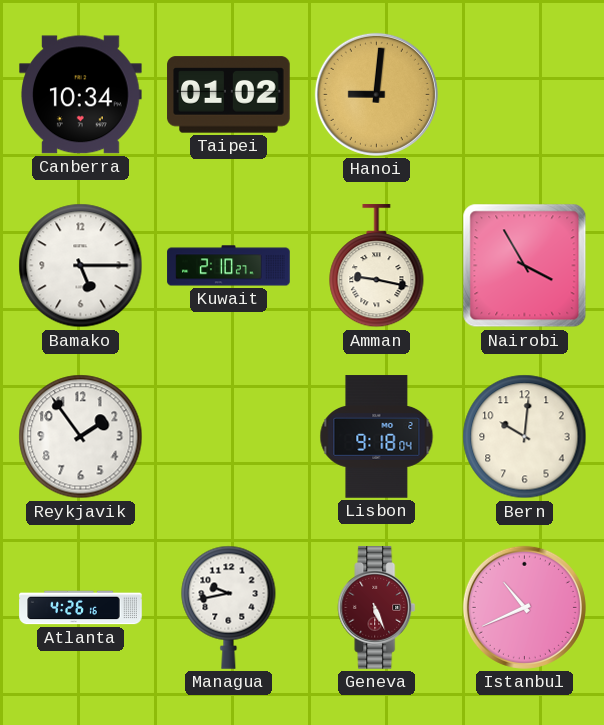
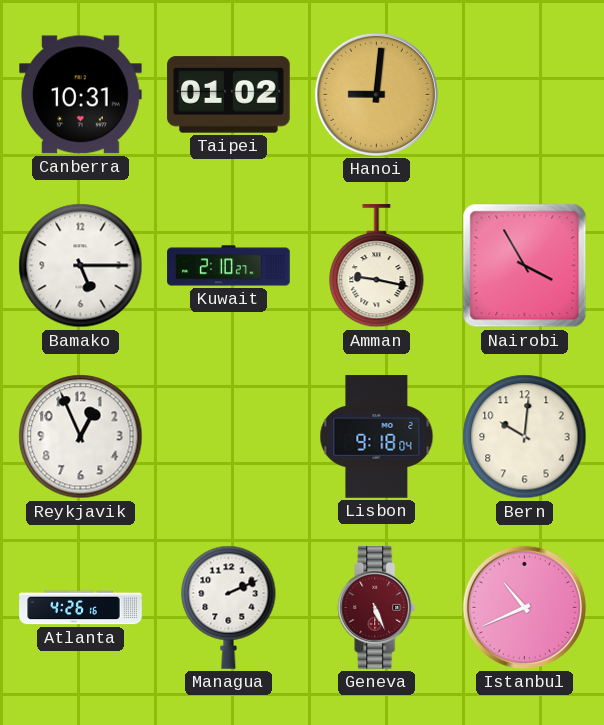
Canberra: 10:34 -> 10:31
Reykjavik: 1:54 -> 12:56
Managua: 9:43 -> 2:11
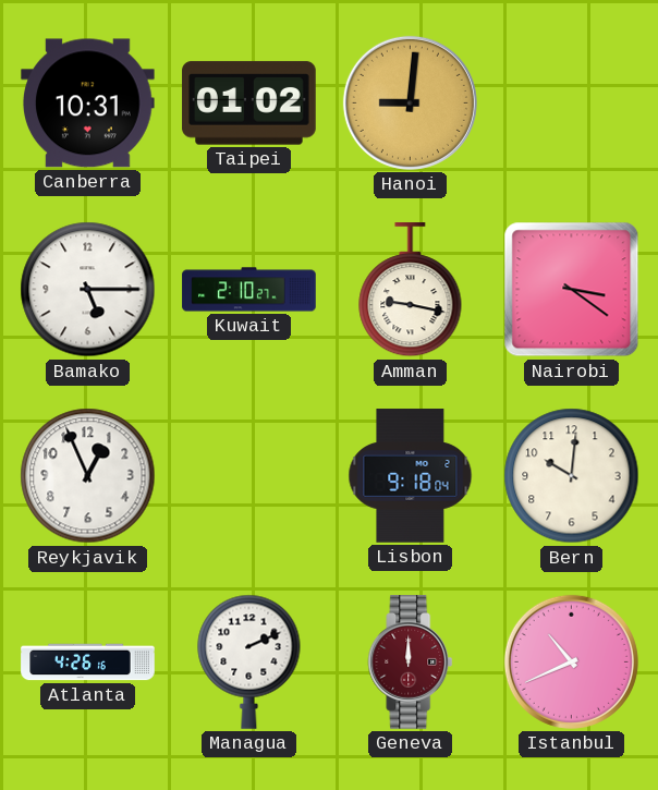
Nairobi: 3:55 -> 3:21
Geneva: 5:26 -> 12:00
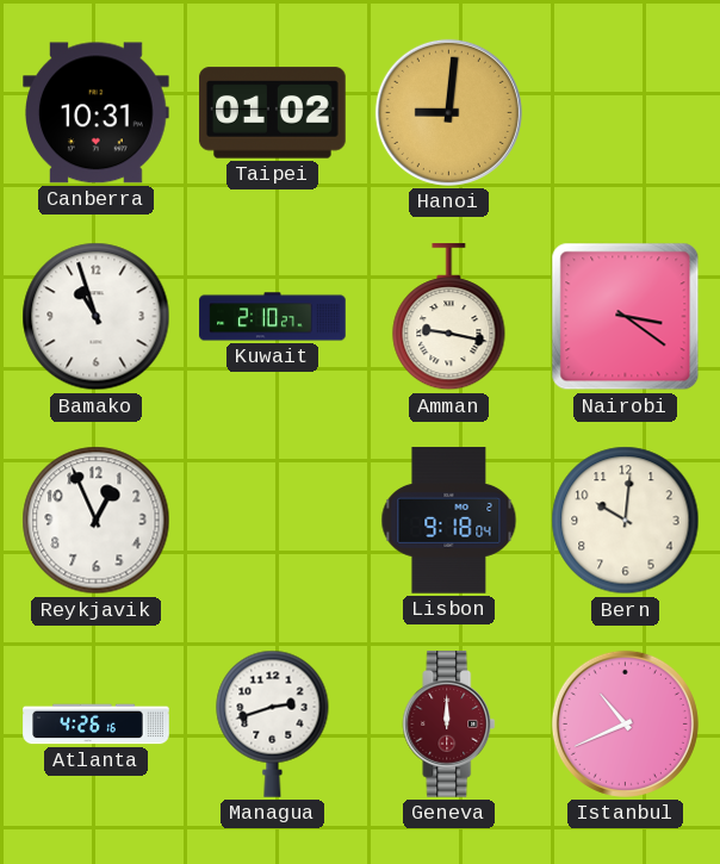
Bamako: 5:15 -> 10:57
Managua: 2:11 -> 2:42
